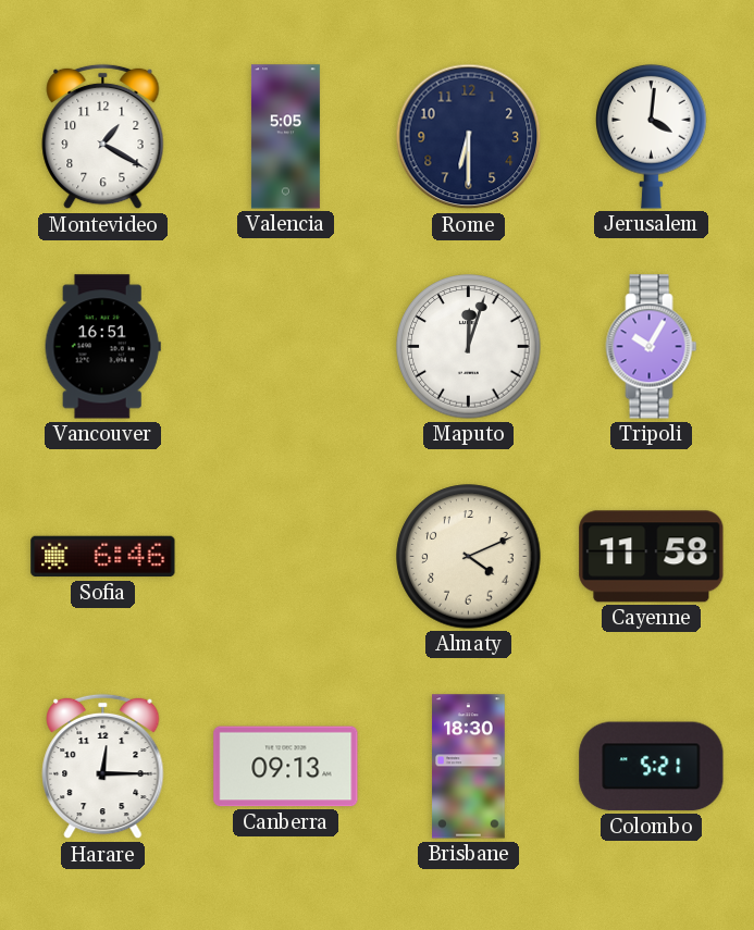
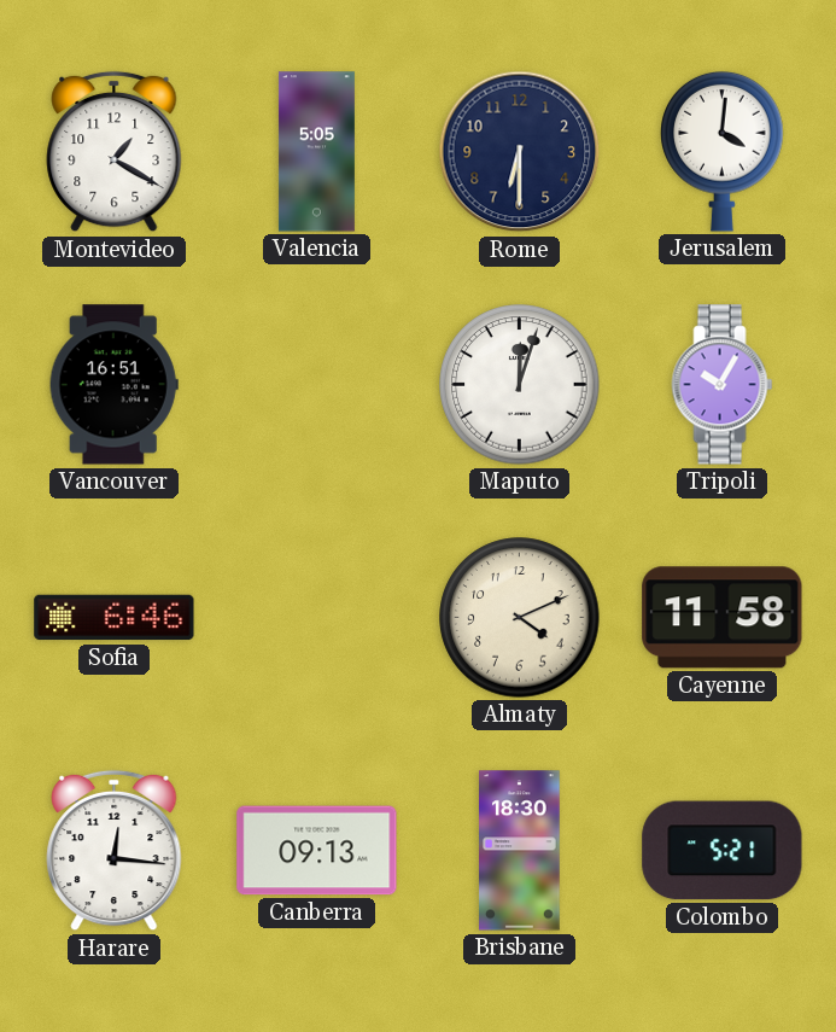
Harare: 12:15 -> 12:16
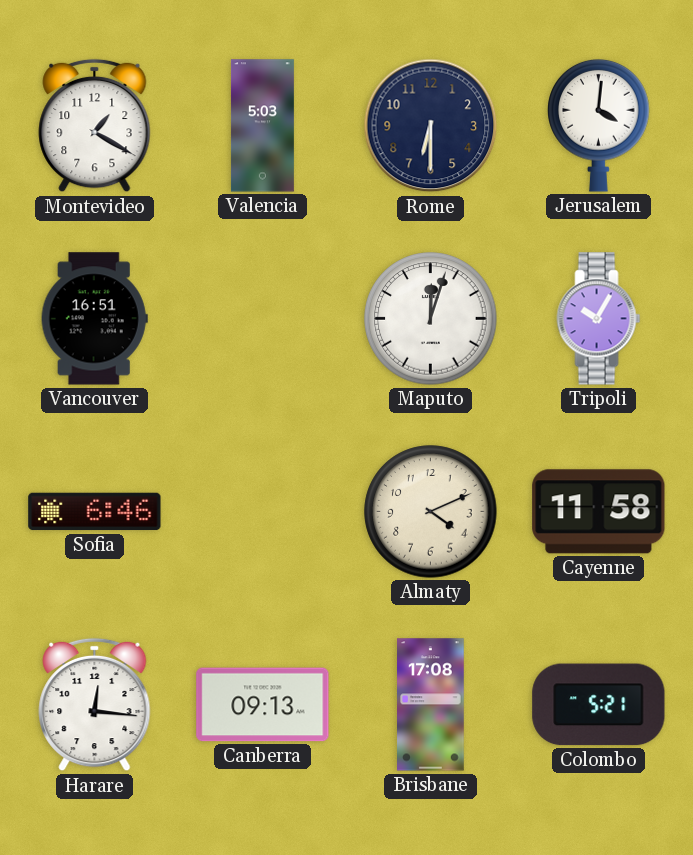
Valencia: 5:05 -> 5:03
Brisbane: 18:30 -> 17:08
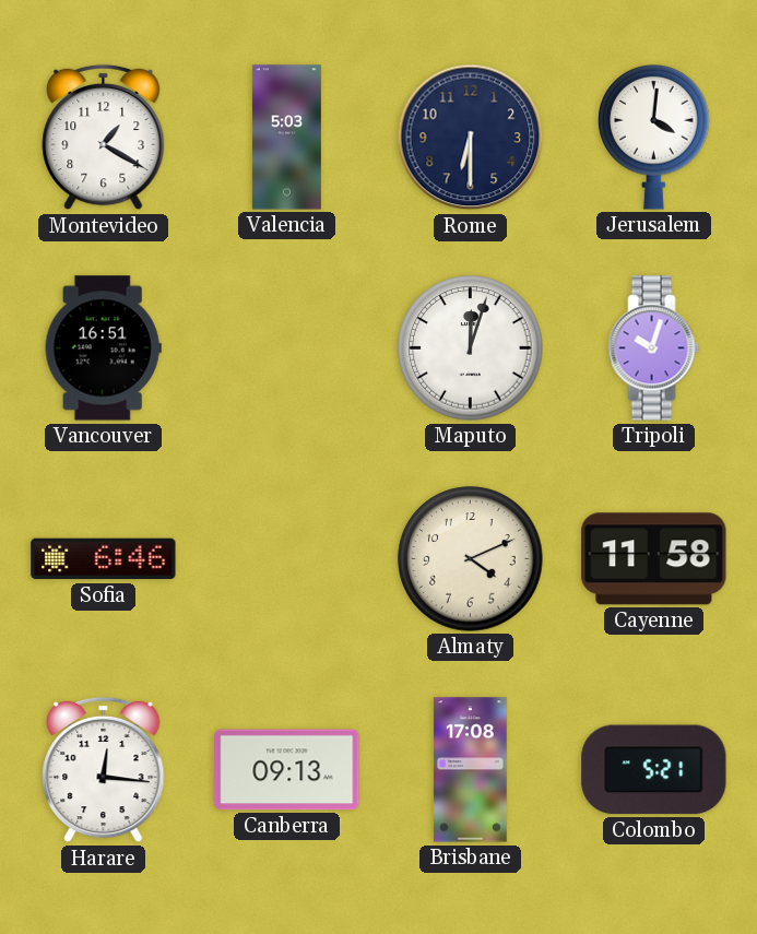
Tripoli: 10:05 -> 10:03
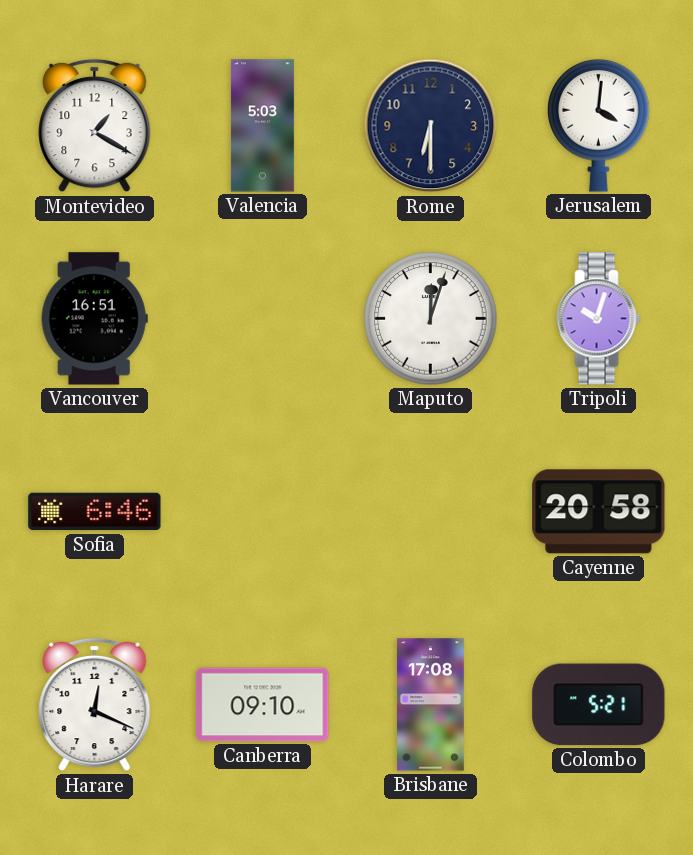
Almaty: 4:11 -> none
Cayenne: 11:58 -> 20:58
Harare: 12:16 -> 12:19
Canberra: 09:13 -> 09:10
